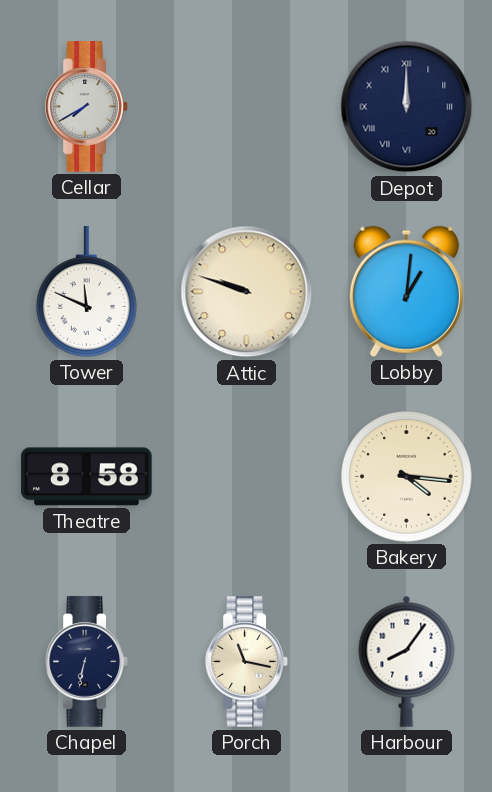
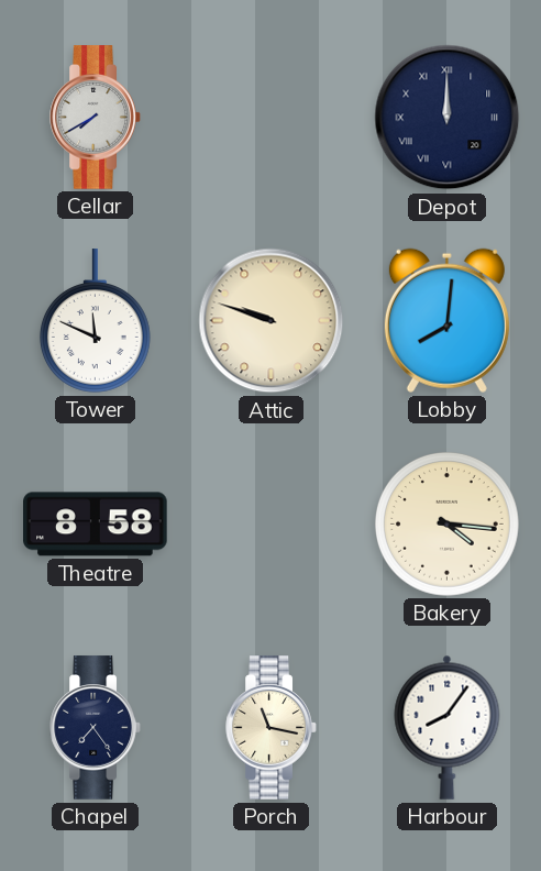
Lobby: 1:01 -> 8:01
Chapel: 6:32 -> 7:24
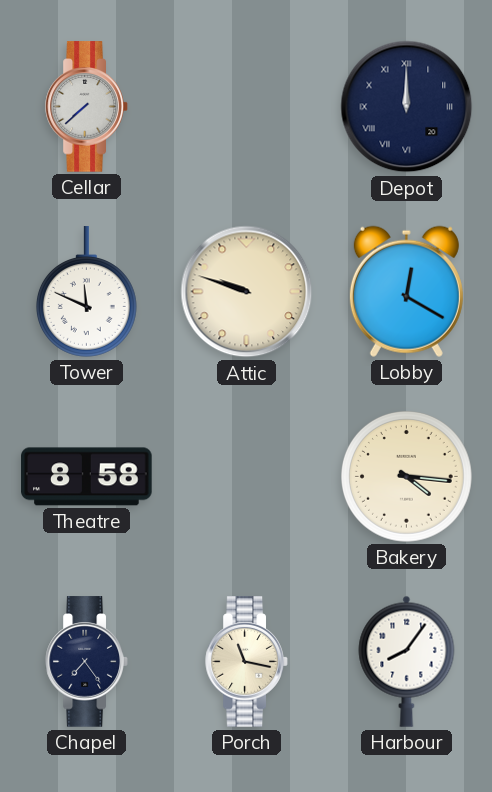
Cellar: 7:40 -> 7:38
Lobby: 8:01 -> 12:20
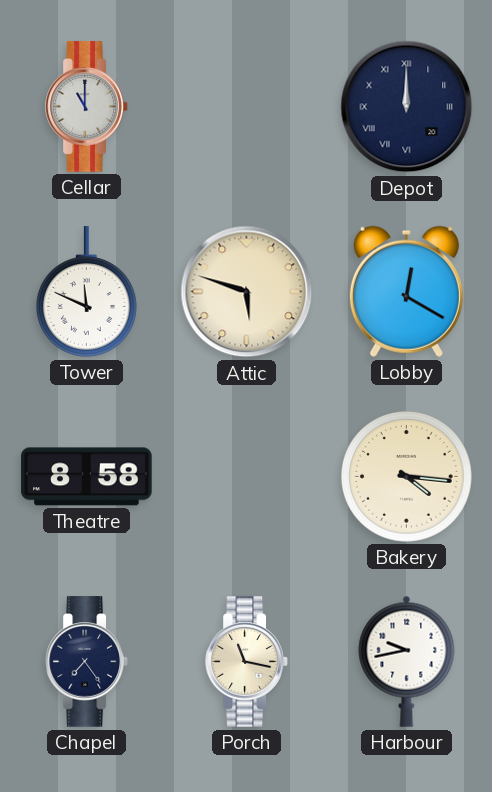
Cellar: 7:38 -> 11:00
Attic: 9:48 -> 5:48
Harbour: 8:06 -> 9:43
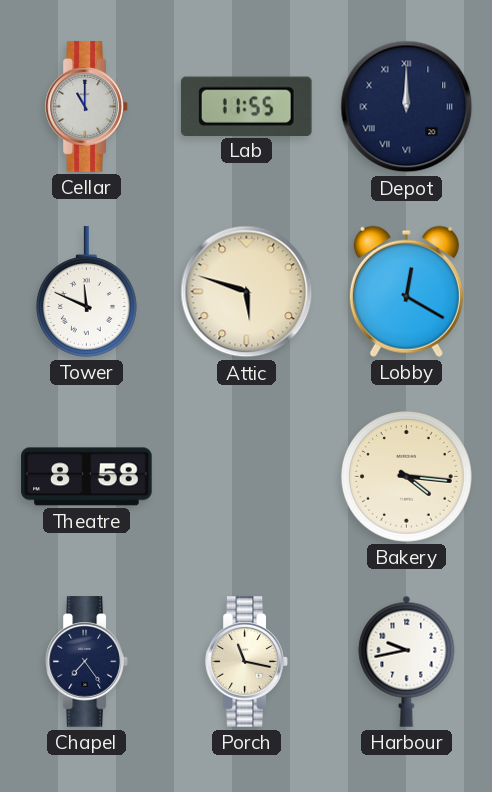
Lab: none -> 11:55
